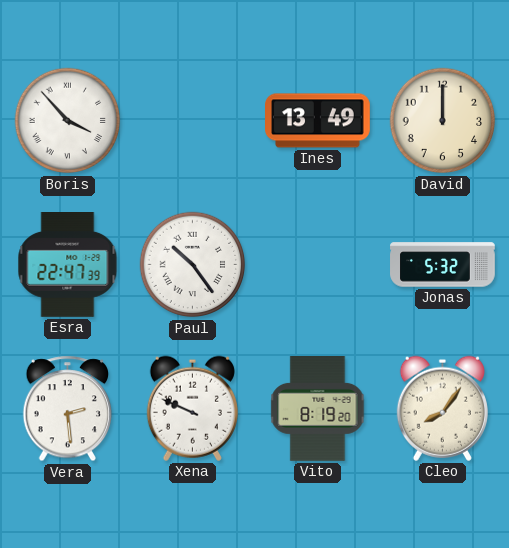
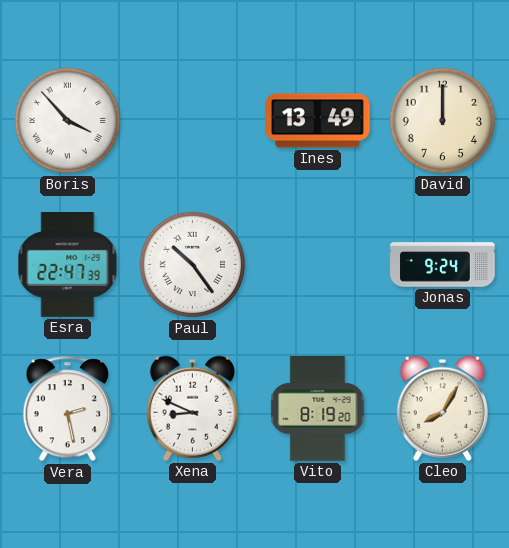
Jonas: 5:32 -> 9:24
Vera: 2:29 -> 2:28
Xena: 9:49 -> 8:49
Cleo: 8:06 -> 8:05
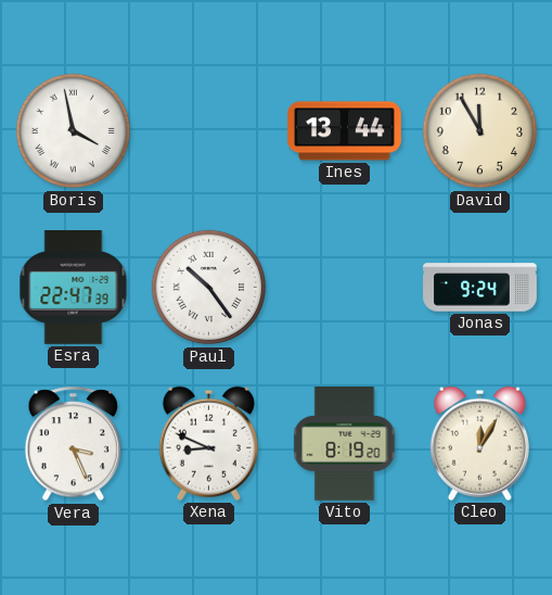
Boris: 3:53 -> 3:58
Ines: 13:49 -> 13:44
David: 12:00 -> 11:55
Vera: 2:28 -> 3:26
Cleo: 8:05 -> 12:05
